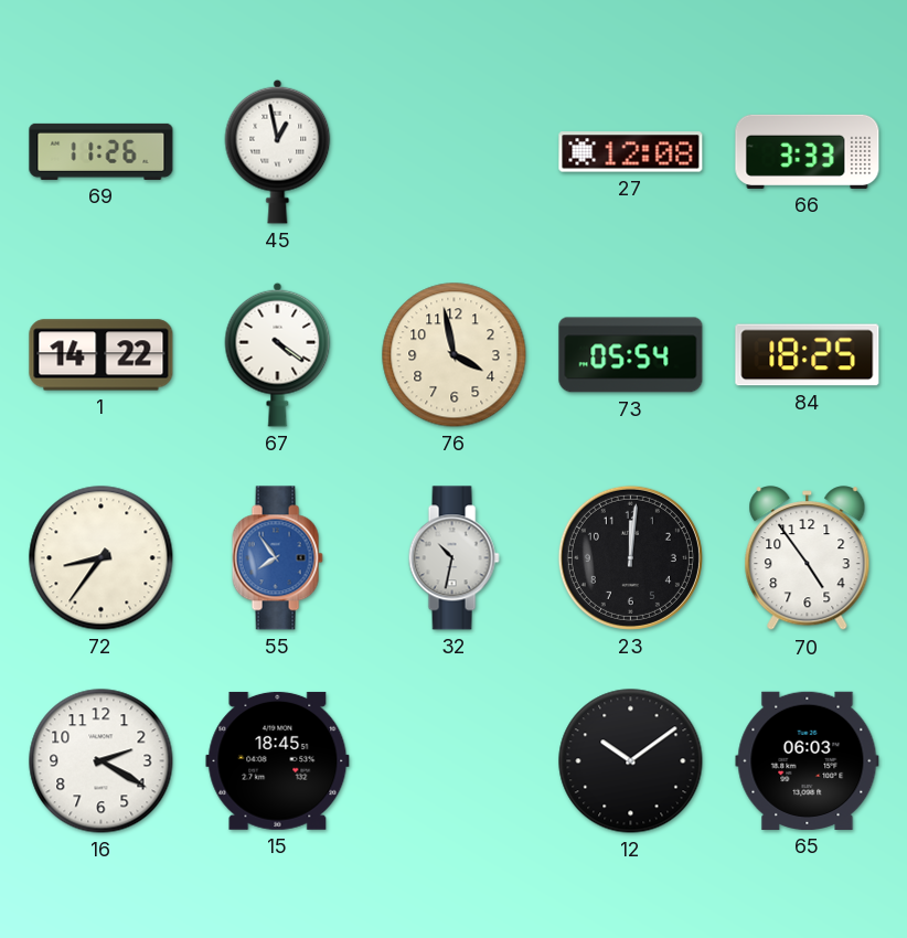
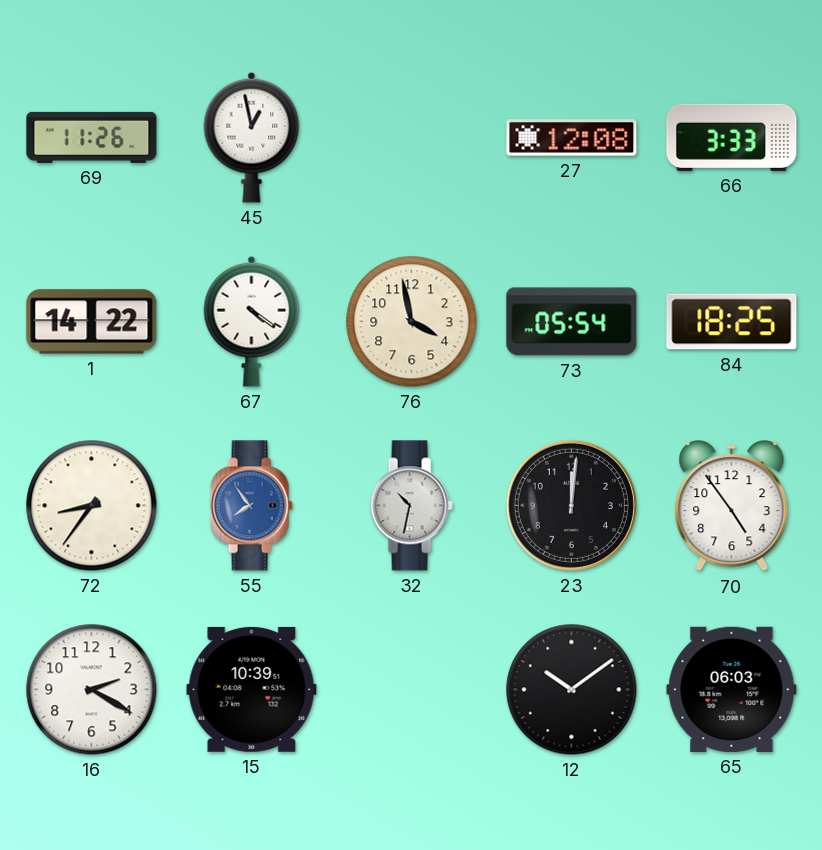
15: 18:45 -> 10:39
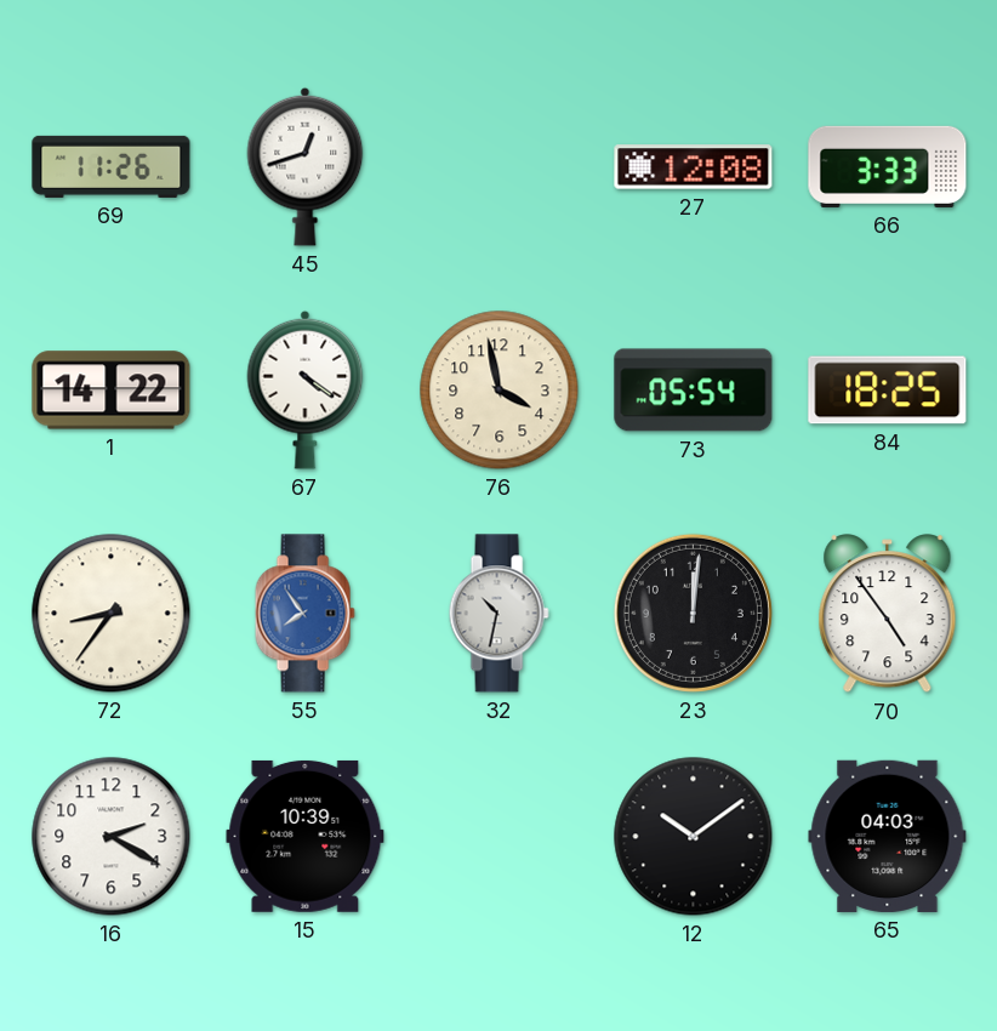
45: 12:58 -> 12:42
65: 06:03 -> 04:03
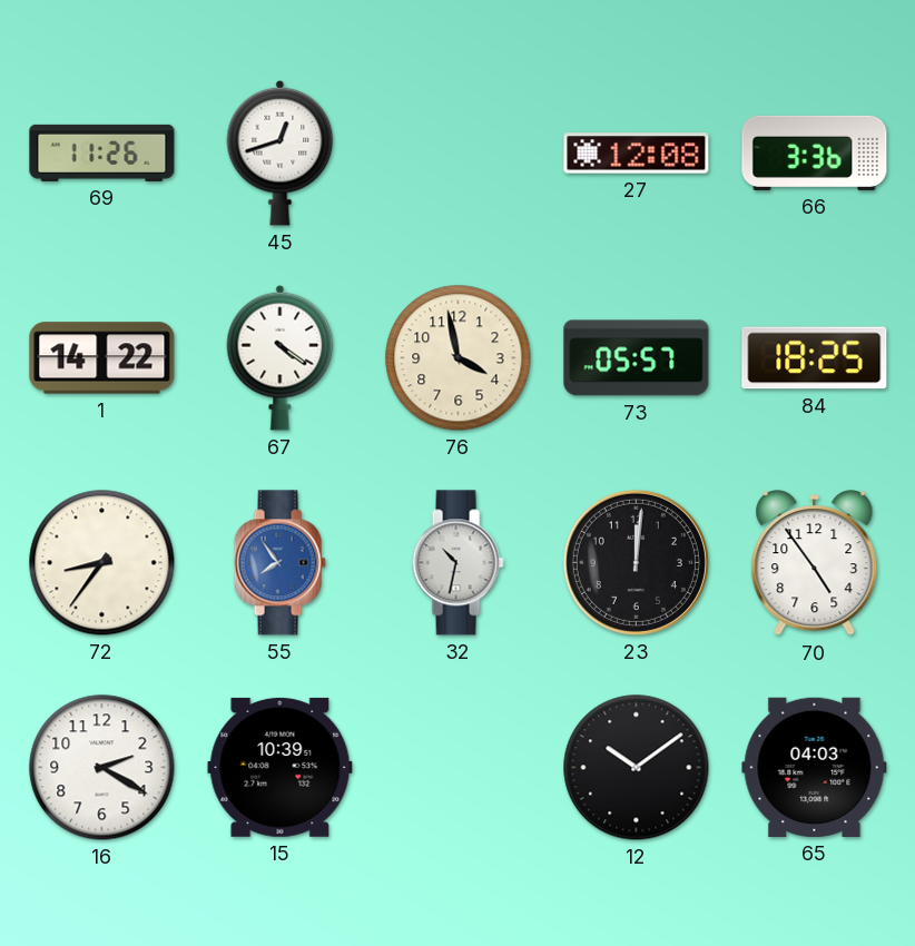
66: 3:33 -> 3:36
73: 05:54 -> 05:57
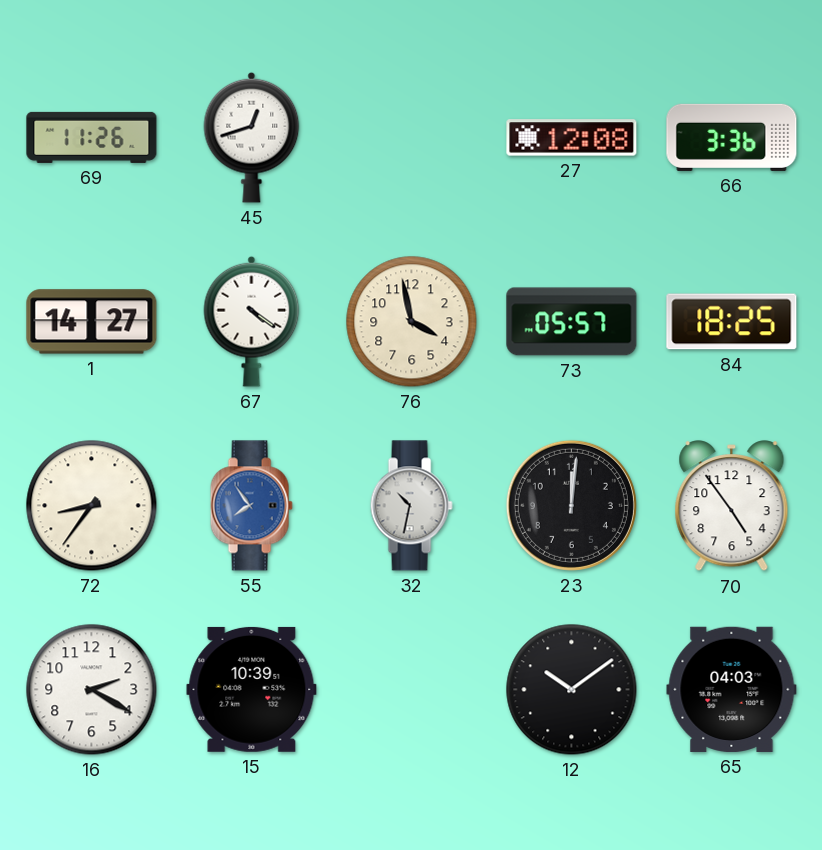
1: 14:22 -> 14:27
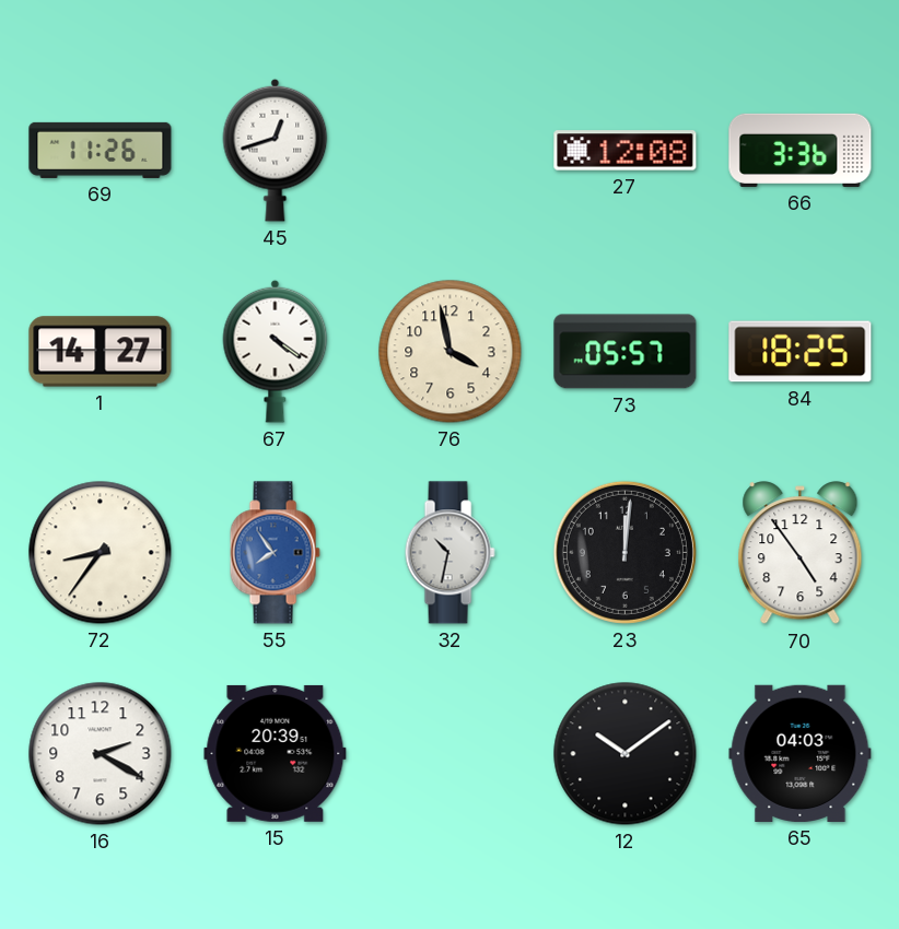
15: 10:39 -> 20:39
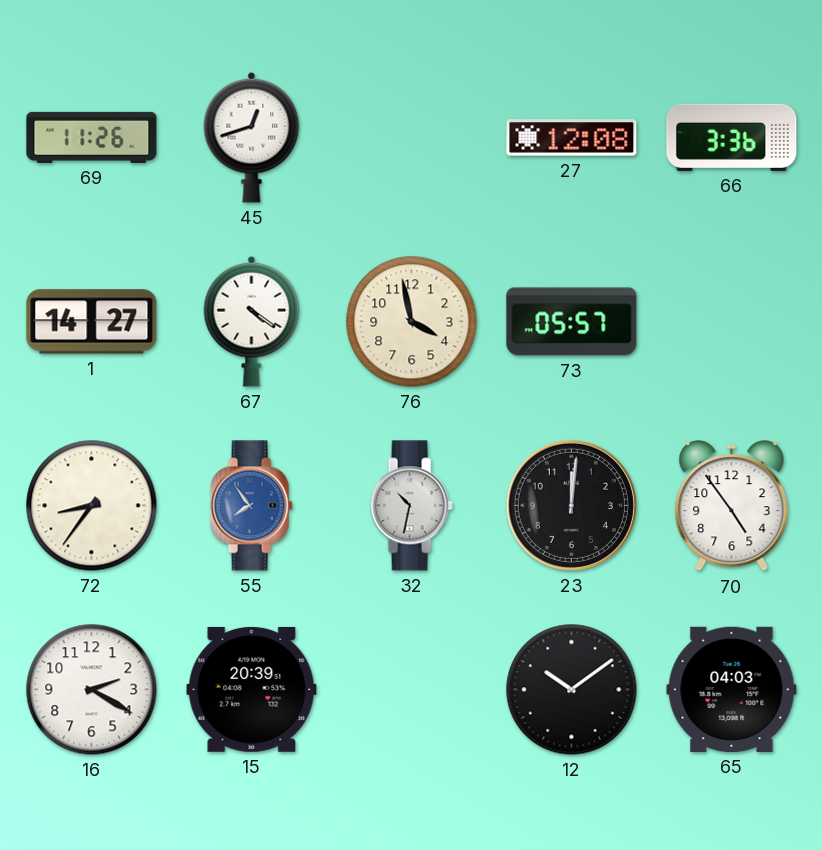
84: 18:25 -> none
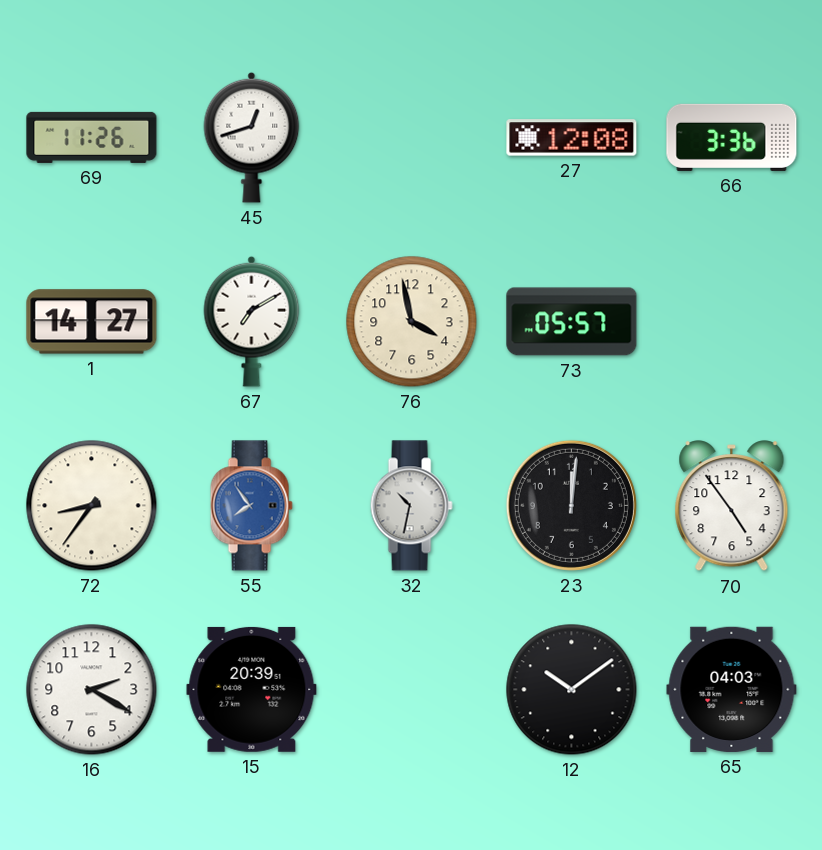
67: 4:21 -> 7:10
